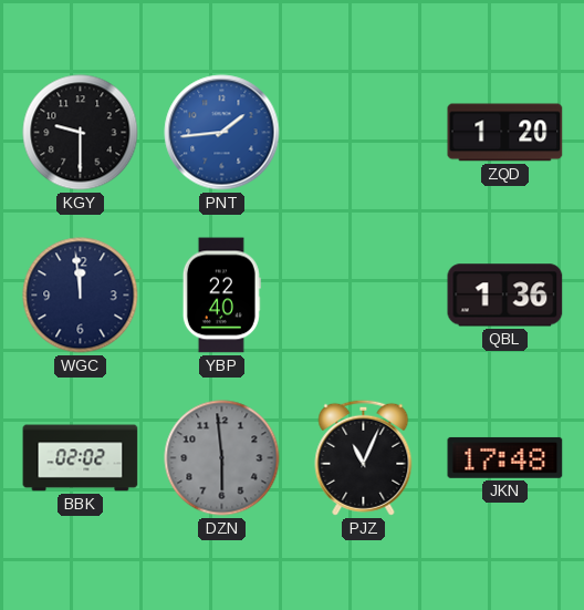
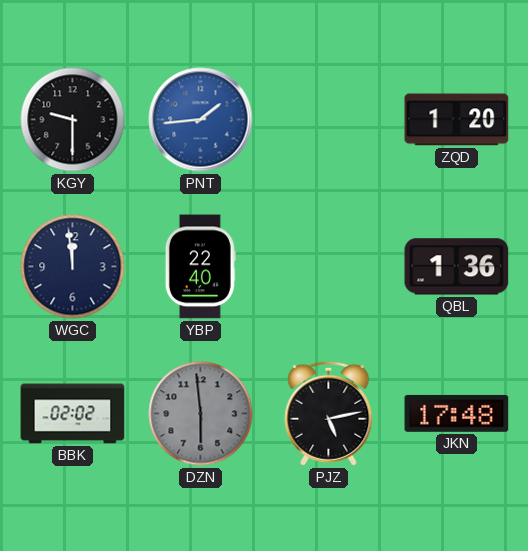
PJZ: 11:04 -> 5:13
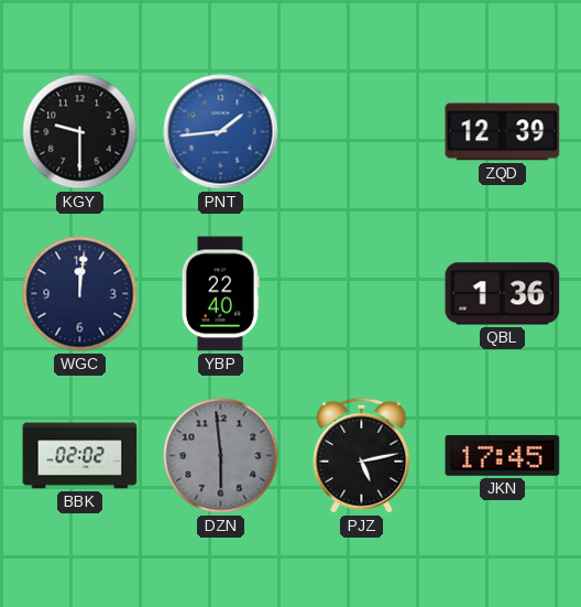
ZQD: 1:20 -> 12:39
WGC: 11:59 -> 12:01
JKN: 17:48 -> 17:45
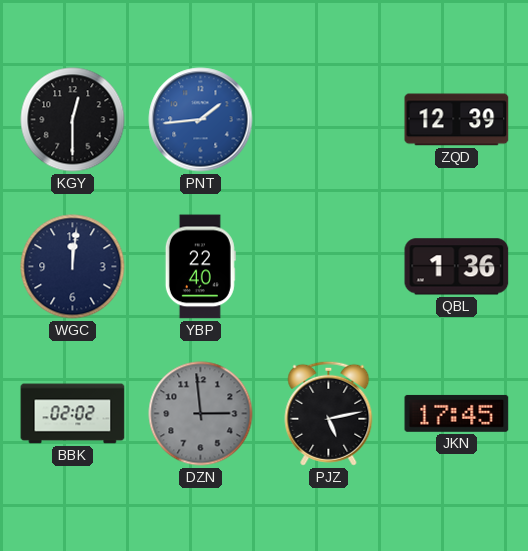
KGY: 9:30 -> 12:30
DZN: 5:59 -> 2:59
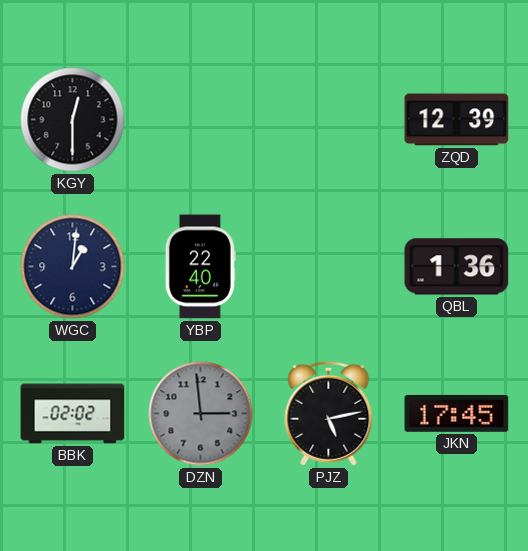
PNT: 1:44 -> none
WGC: 12:01 -> 1:01
